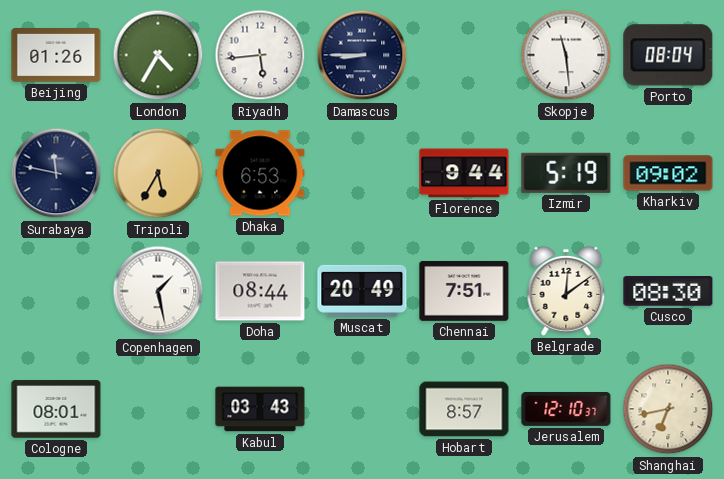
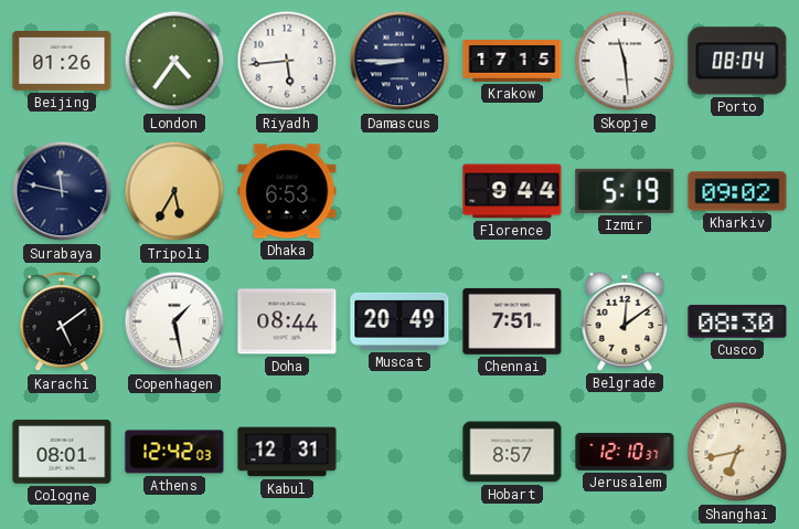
London: 4:35 -> 4:36
Krakow: none -> 17:15
Karachi: none -> 5:09
Athens: none -> 12:42
Kabul: 03:43 -> 12:31
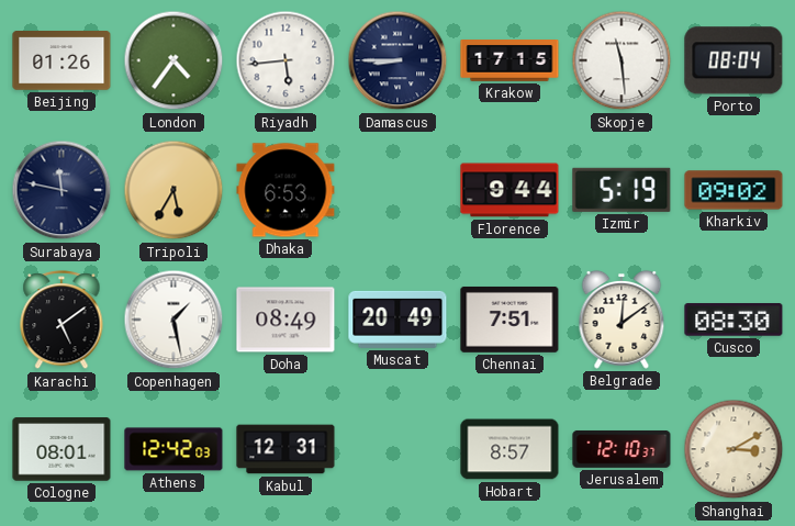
Doha: 08:44 -> 08:49
Shanghai: 6:43 -> 3:10
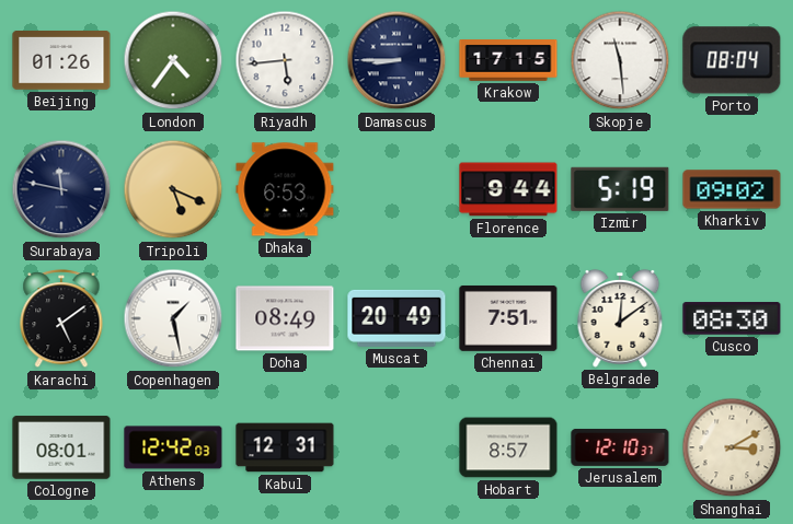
Tripoli: 5:35 -> 5:19
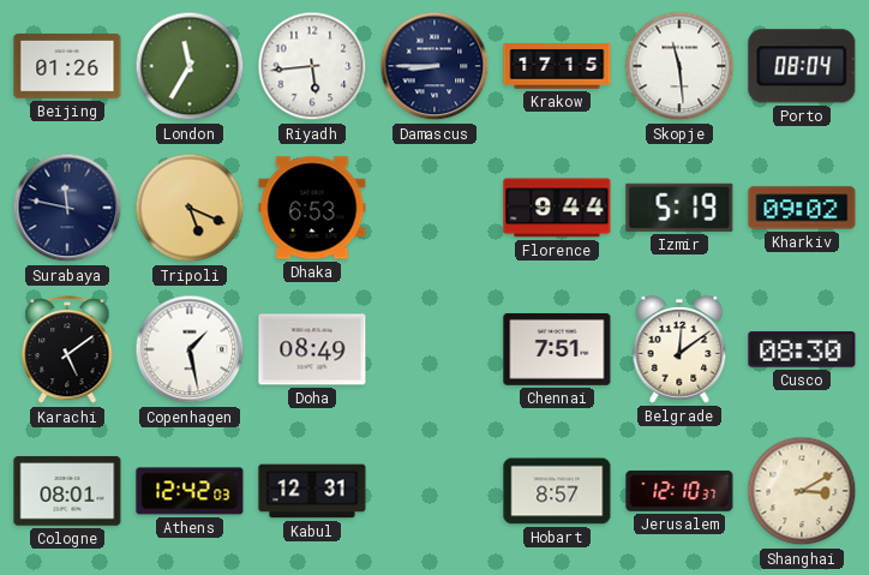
London: 4:36 -> 11:35
Muscat: 20:49 -> none
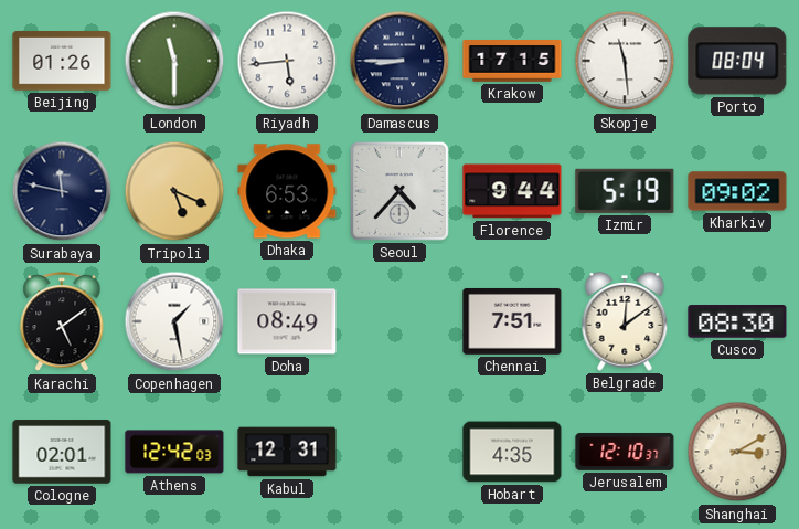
London: 11:35 -> 11:30
Seoul: none -> 4:37
Cologne: 08:01 -> 02:01
Hobart: 8:57 -> 4:35
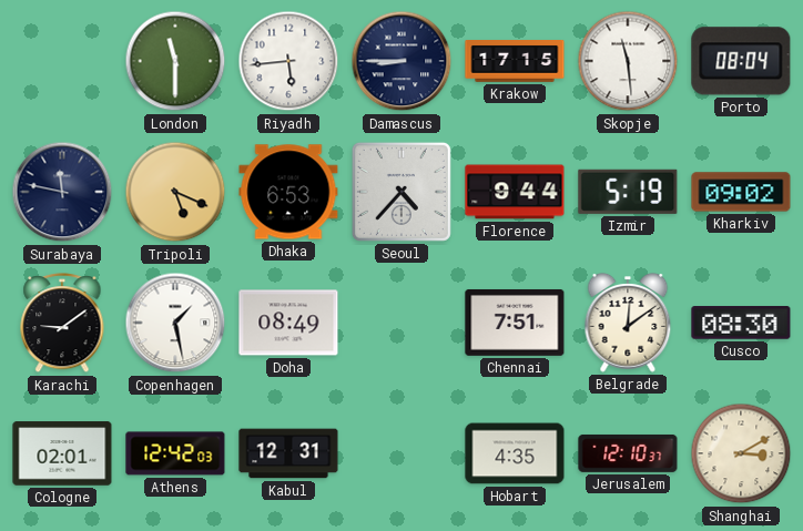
Beijing: 01:26 -> none
Karachi: 5:09 -> 9:09
